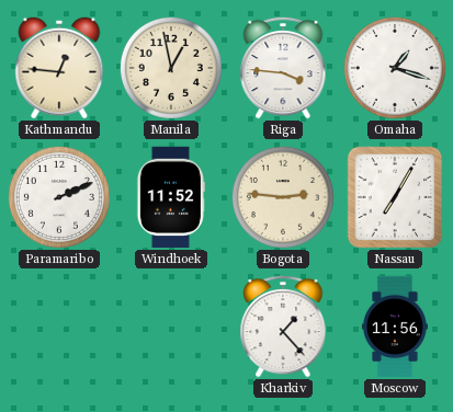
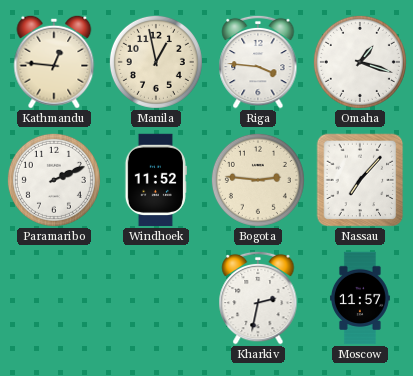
Nassau: 7:05 -> 7:07
Kharkiv: 1:23 -> 2:32
Moscow: 11:56 -> 11:57
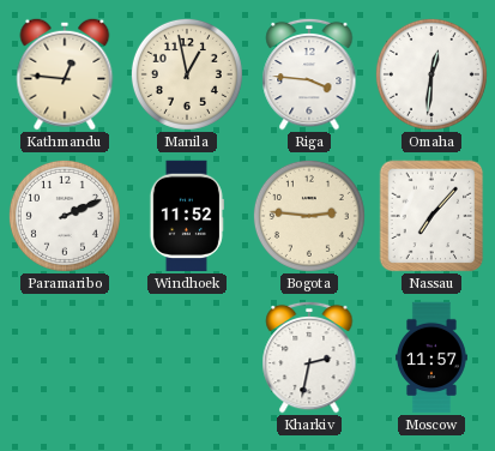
Omaha: 1:18 -> 12:31
